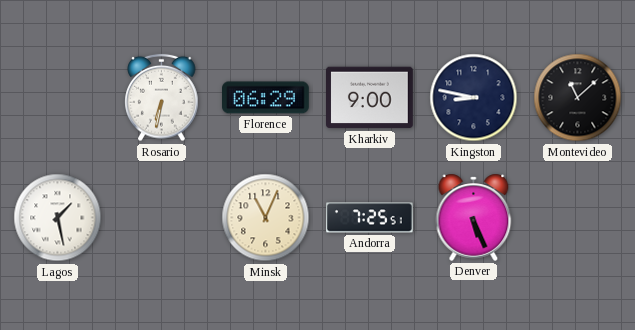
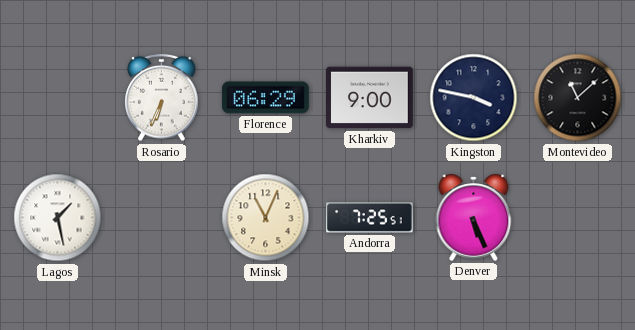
Rosario: 6:32 -> 6:34
Kingston: 8:47 -> 3:47
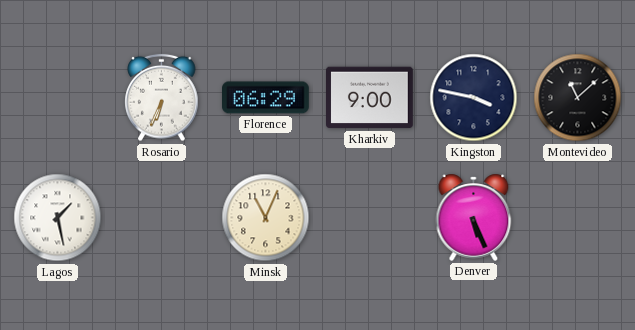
Andorra: 7:25 -> none
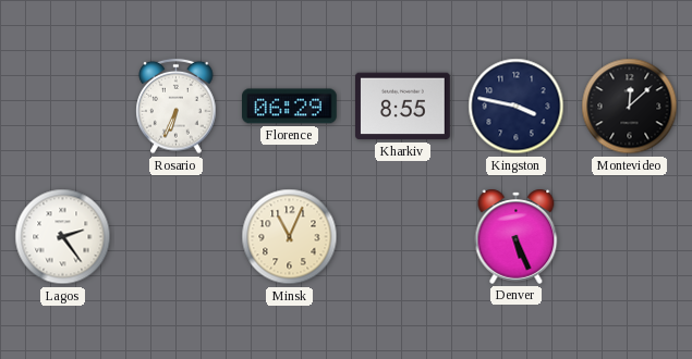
Kharkiv: 9:00 -> 8:55
Montevideo: 11:08 -> 12:08
Lagos: 1:28 -> 2:24
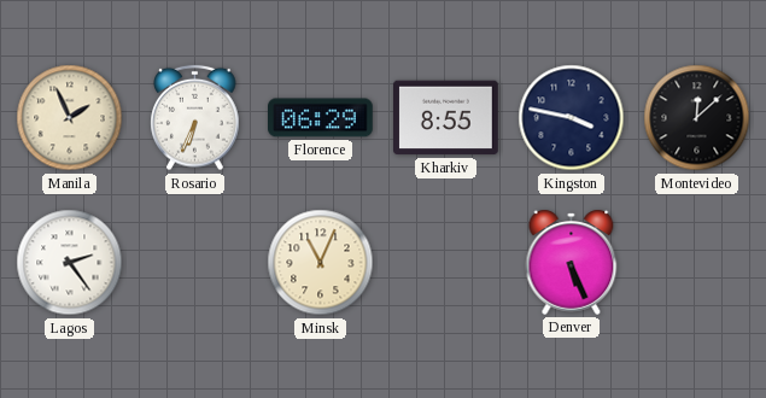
Manila: none -> 1:56
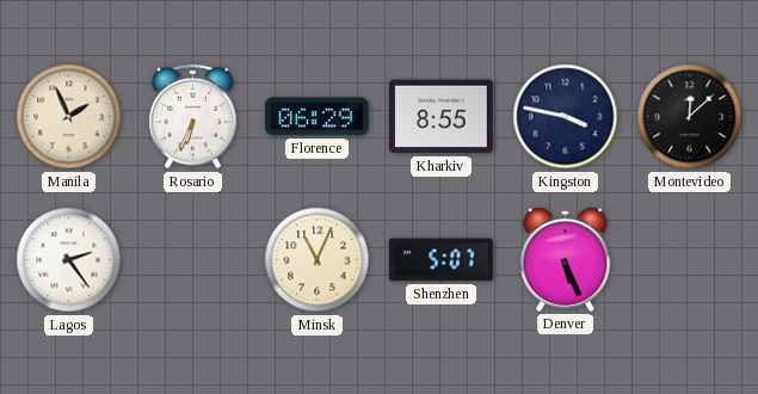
Shenzhen: none -> 5:07
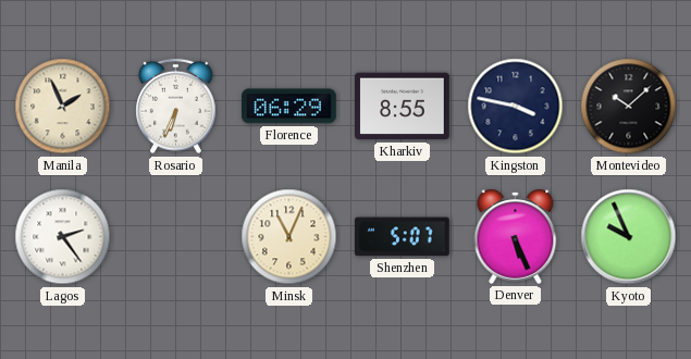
Montevideo: 12:08 -> 10:08
Kyoto: none -> 9:56
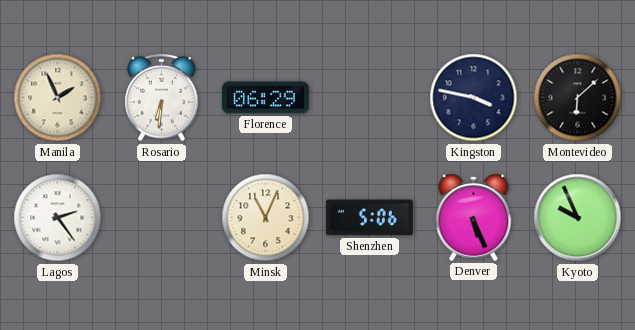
Rosario: 6:34 -> 6:31
Kharkiv: 8:55 -> none
Montevideo: 10:08 -> 6:08
Shenzhen: 5:07 -> 5:06
